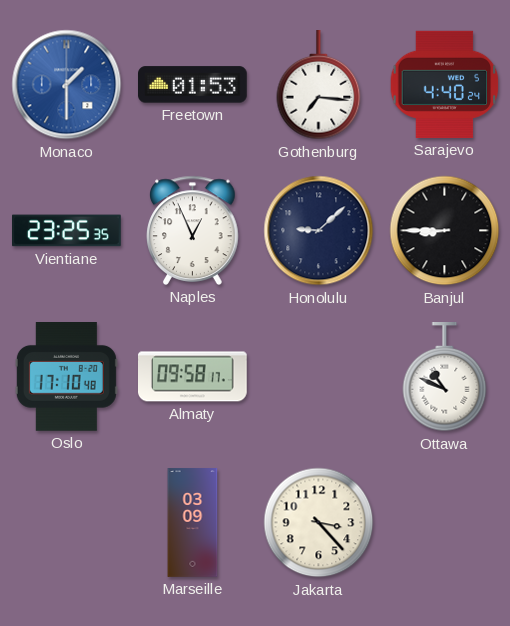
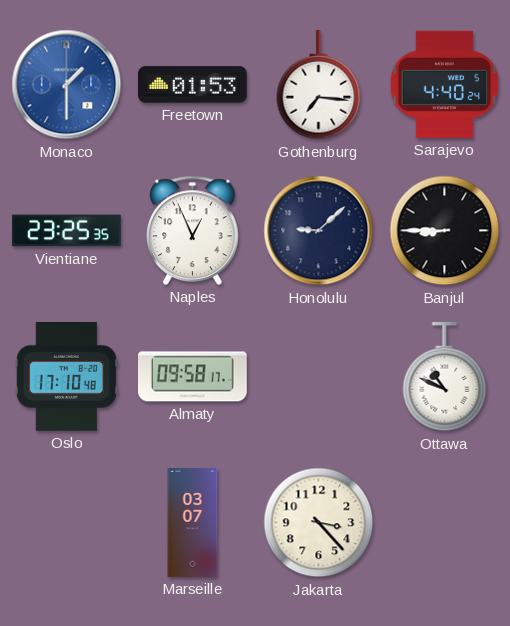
Marseille: 03:09 -> 03:07
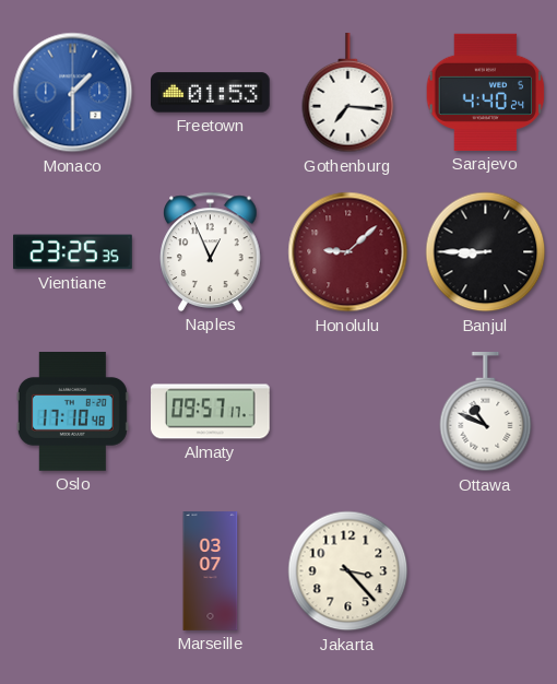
Honolulu dial: navy -> burgundy
Almaty: 09:58 -> 09:57
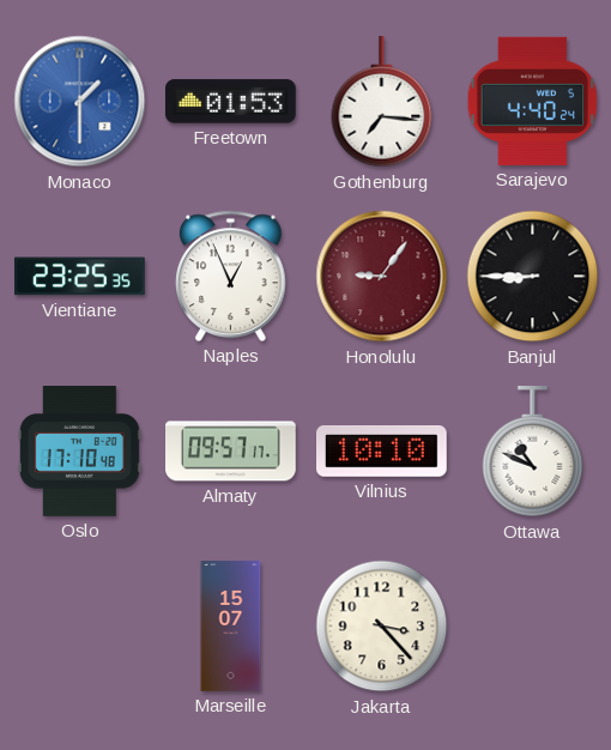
Honolulu: 9:08 -> 9:06
Vilnius: none -> 10:10
Marseille: 03:07 -> 15:07
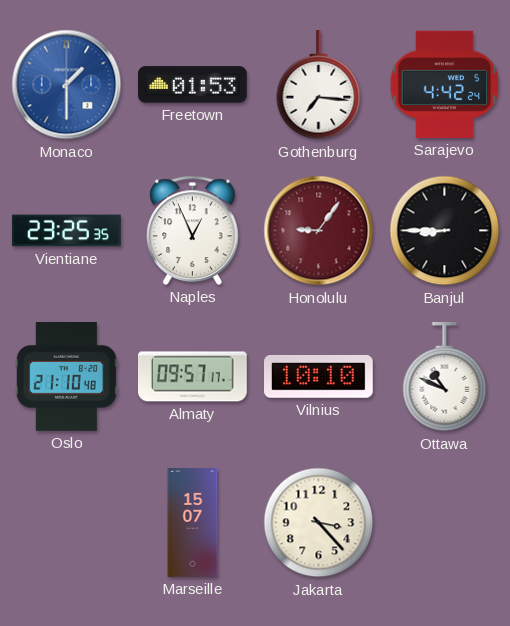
Sarajevo: 4:40 -> 4:42
Oslo: 17:10 -> 21:10
